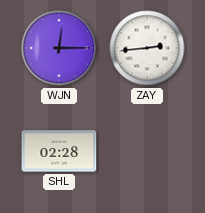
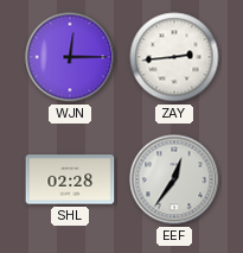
EEF: none -> 12:36
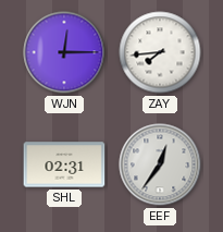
ZAY: 2:44 -> 7:44
SHL: 02:28 -> 02:31
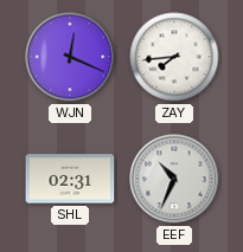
WJN: 12:15 -> 12:19
EEF: 12:36 -> 10:34
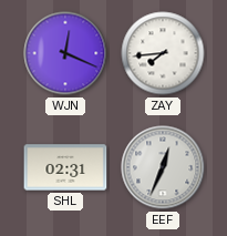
EEF: 10:34 -> 12:34
